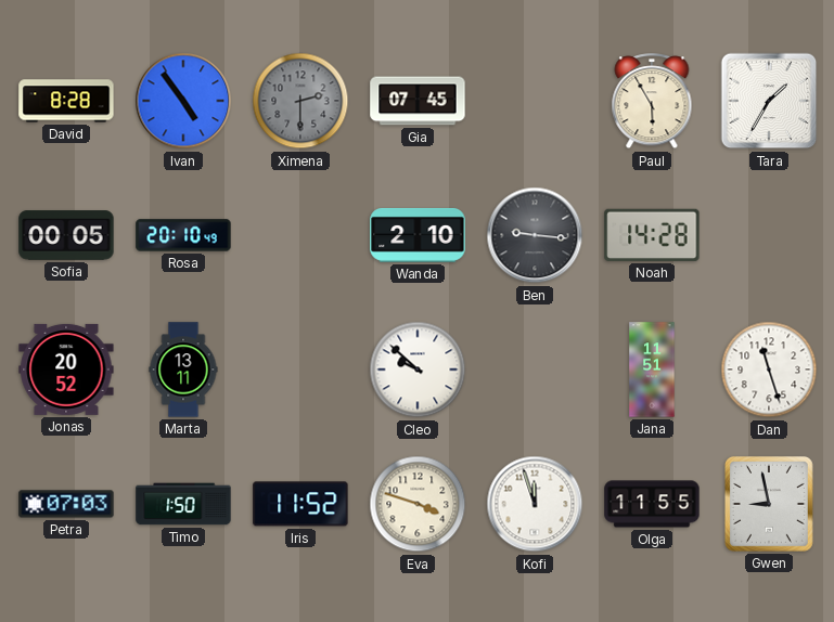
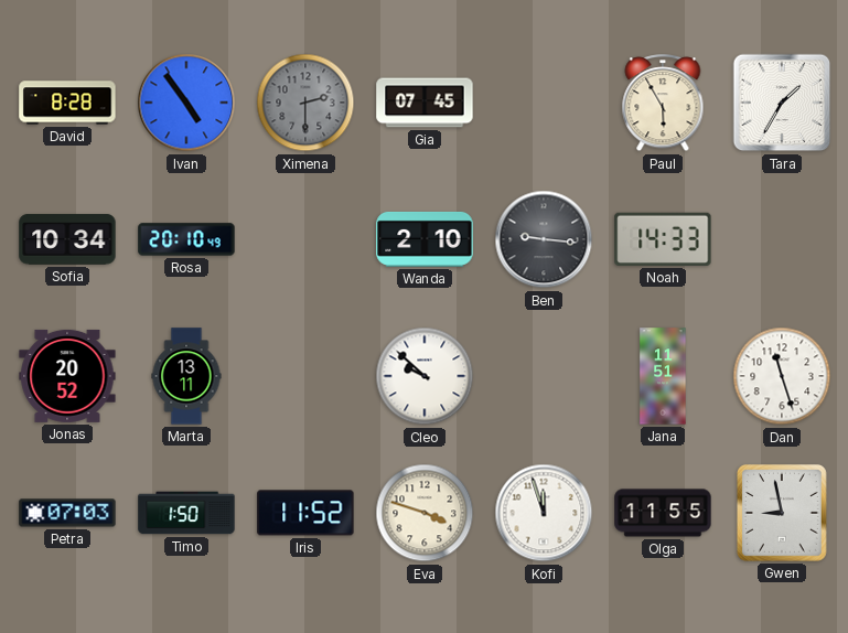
Sofia: 00:05 -> 10:34
Noah: 14:28 -> 14:33
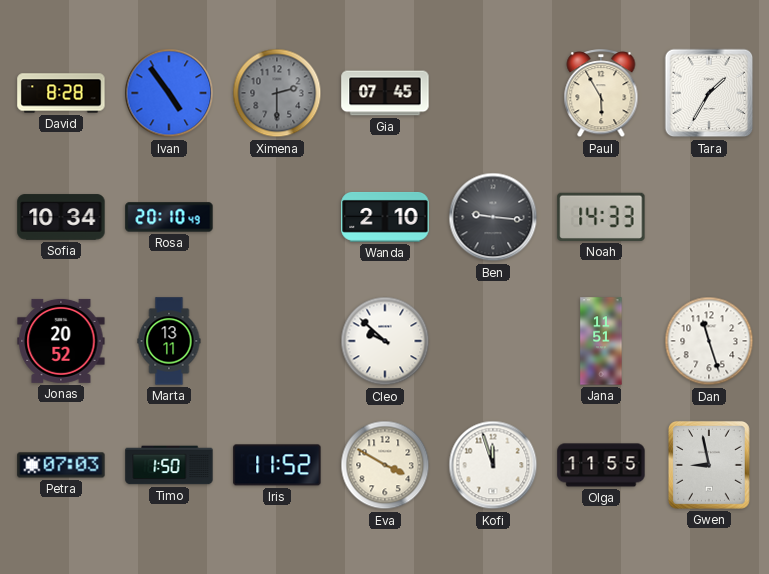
Eva: 3:48 -> 3:50
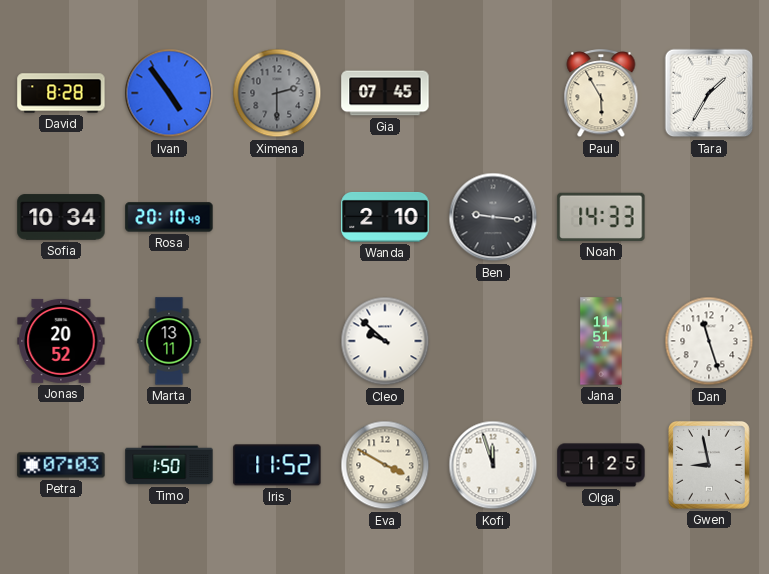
Olga: 11:55 -> 1:25
